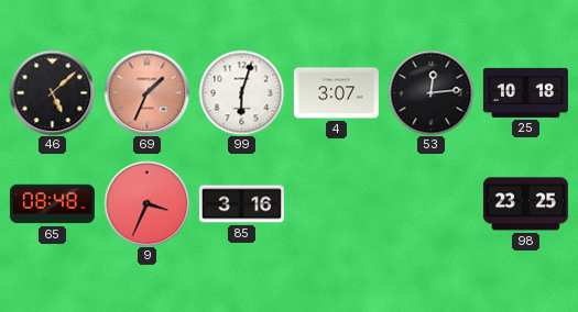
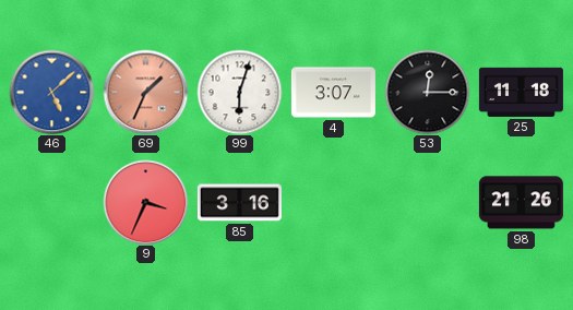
46 dial: black -> blue
53: 12:14 -> 12:15
25: 10:18 -> 11:18
65: 08:48 -> none
98: 23:25 -> 21:26
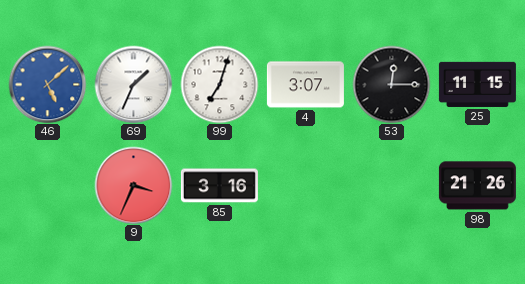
69 dial: salmon -> white
99: 6:03 -> 7:03
25: 11:18 -> 11:15
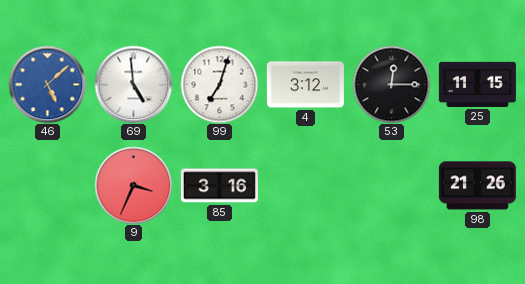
69: 1:34 -> 4:59
4: 3:07 -> 3:12
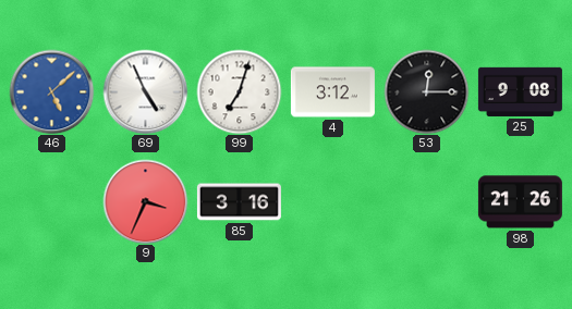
69: 4:59 -> 4:56
25: 11:15 -> 9:08
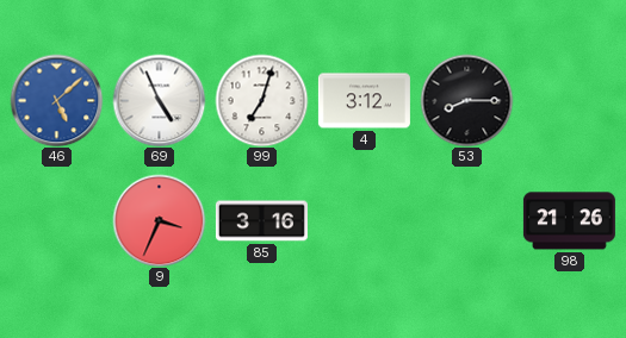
53: 12:15 -> 8:15
25: 9:08 -> none
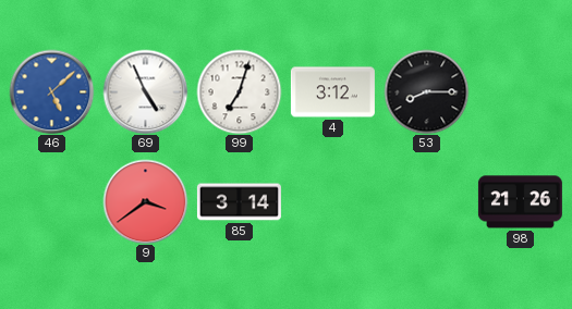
9: 3:34 -> 3:39
85: 3:16 -> 3:14
